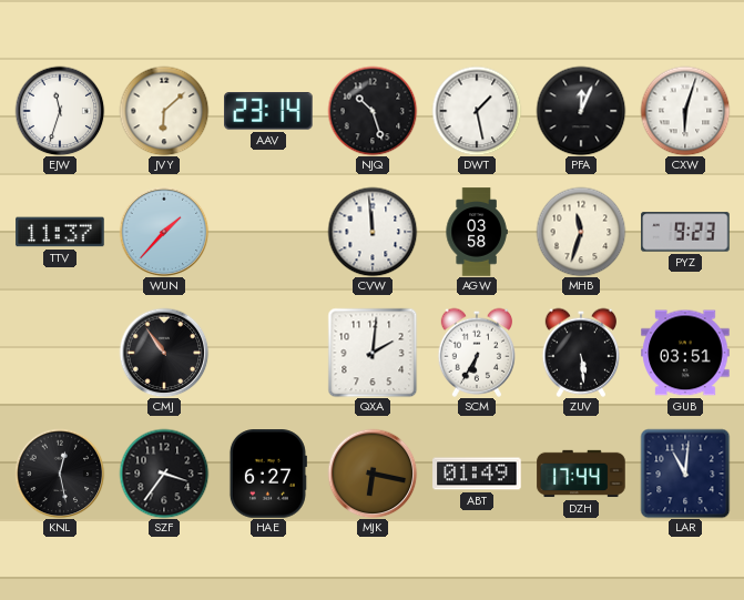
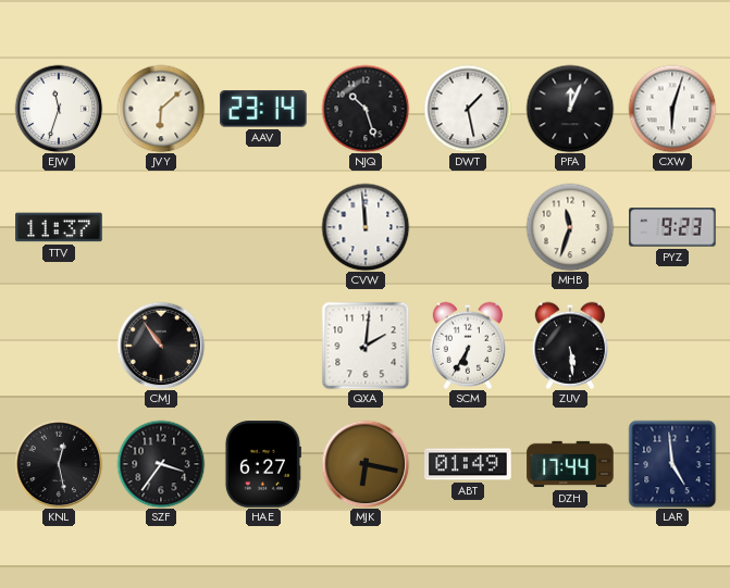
WUN: 1:37 -> none
AGW: 03:58 -> none
GUB: 03:51 -> none
LAR: 11:01 -> 4:59
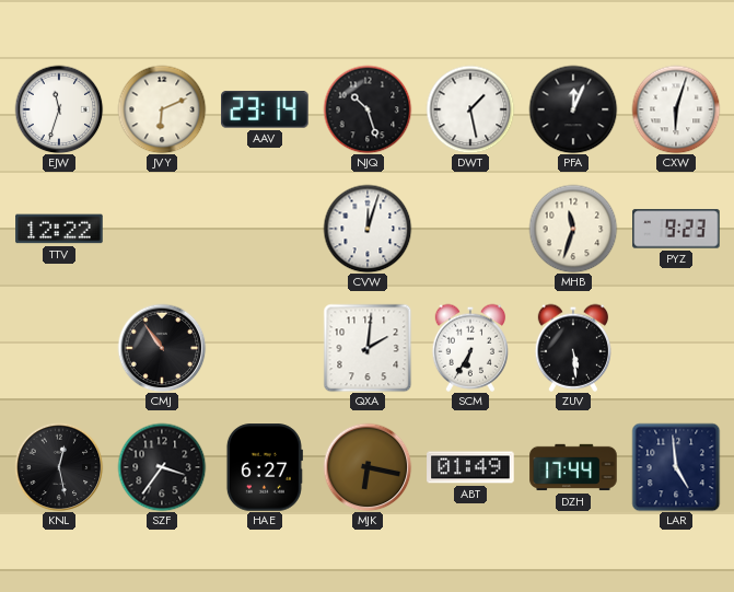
JVY: 6:08 -> 6:11
TTV: 11:37 -> 12:22
CVW: 11:59 -> 12:03
